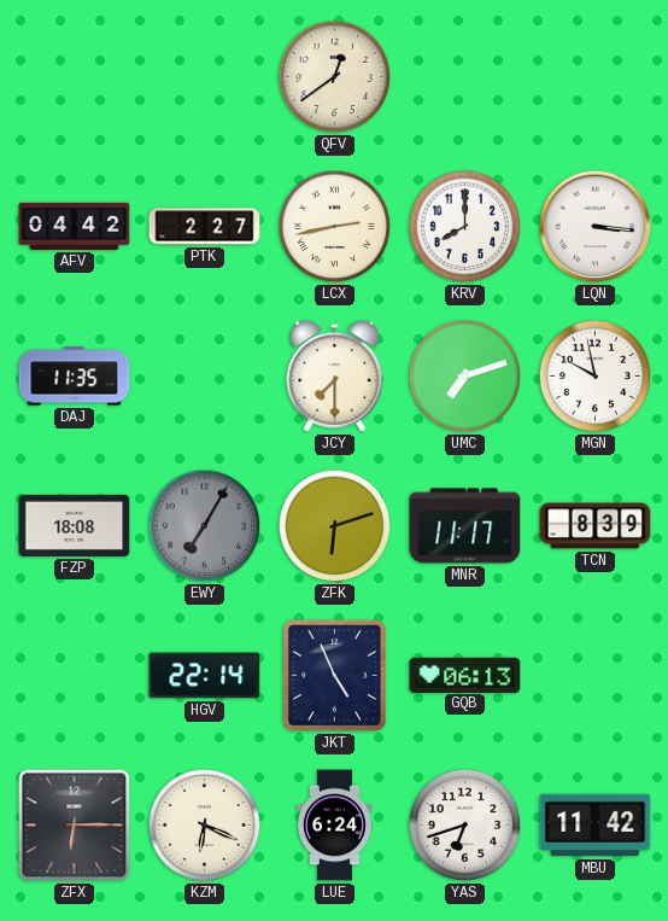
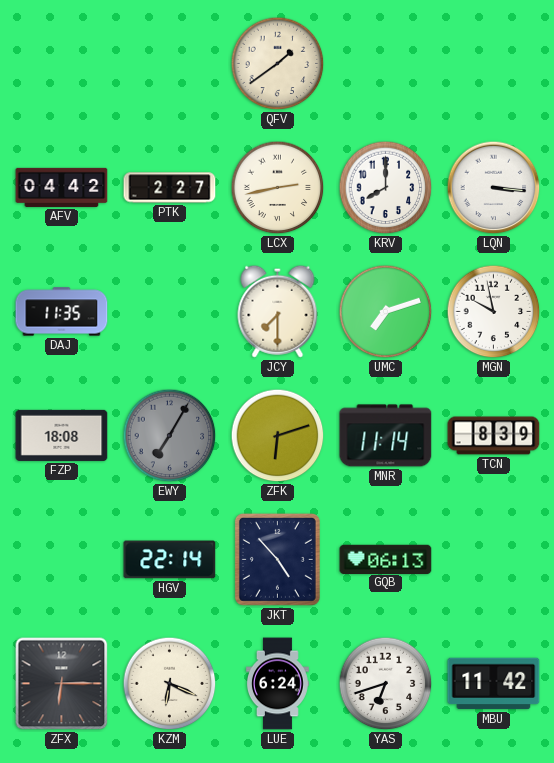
QFV: 12:39 -> 1:39
MNR: 11:17 -> 11:14
JKT: 4:56 -> 4:53
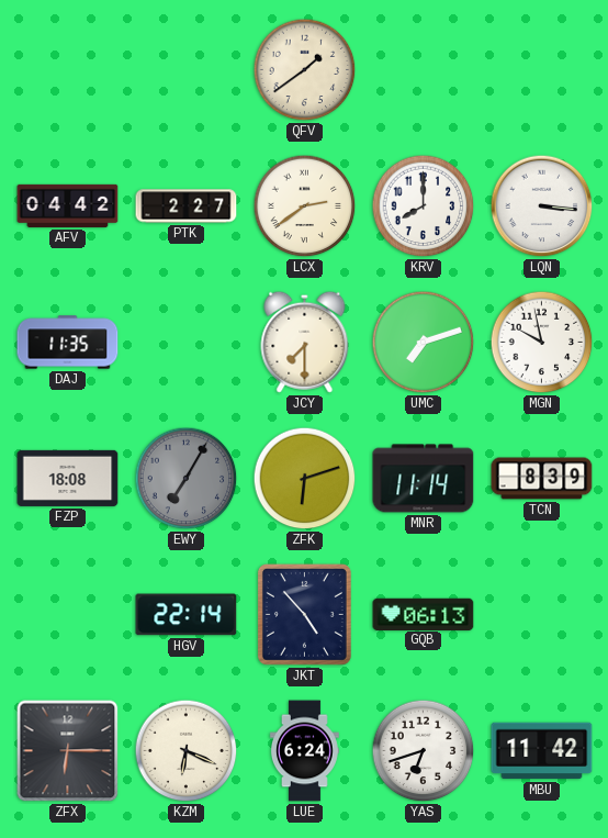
LCX: 2:43 -> 2:39
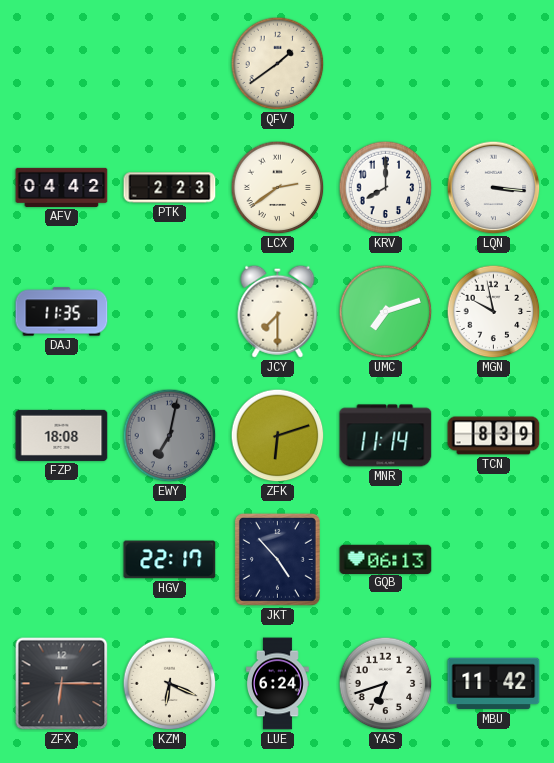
PTK: 2:27 -> 2:23
EWY: 7:05 -> 7:02
HGV: 22:14 -> 22:17
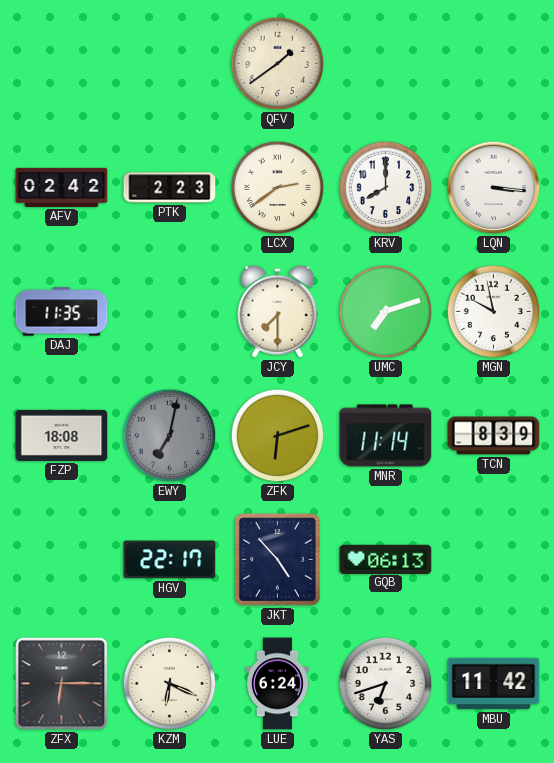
AFV: 04:42 -> 02:42
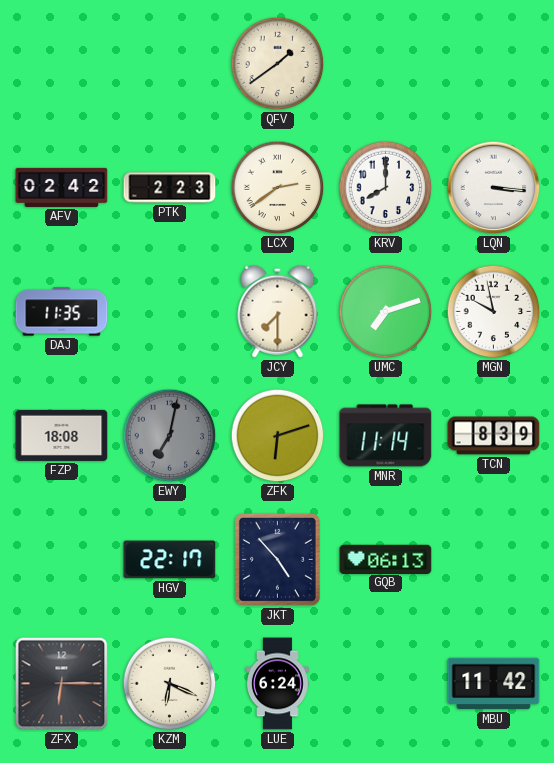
YAS: 6:42 -> none
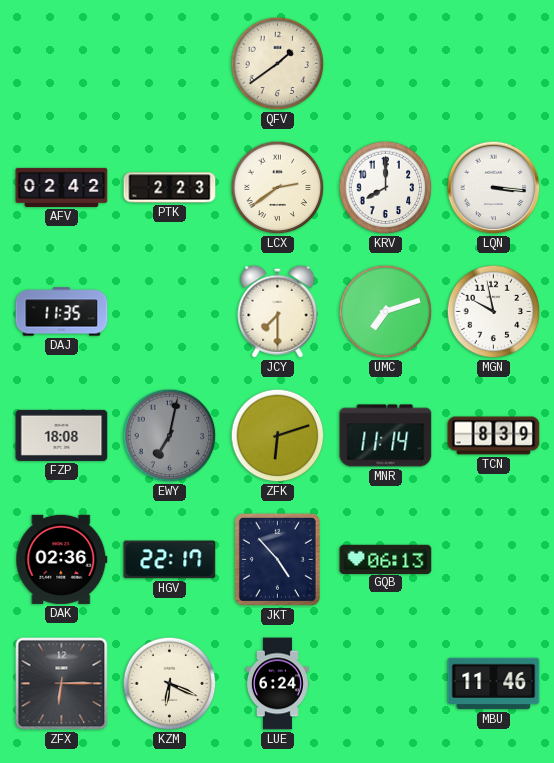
DAK: none -> 02:36
MBU: 11:42 -> 11:46
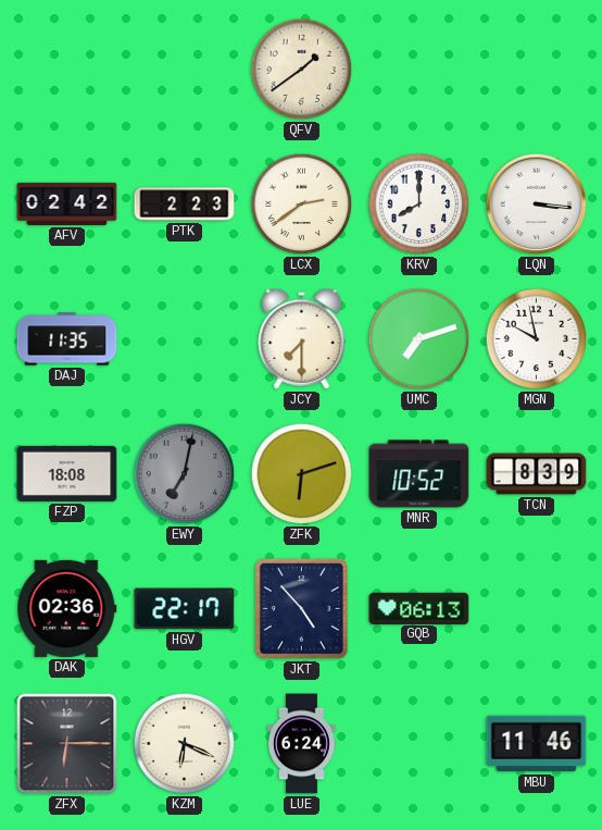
MNR: 11:14 -> 10:52
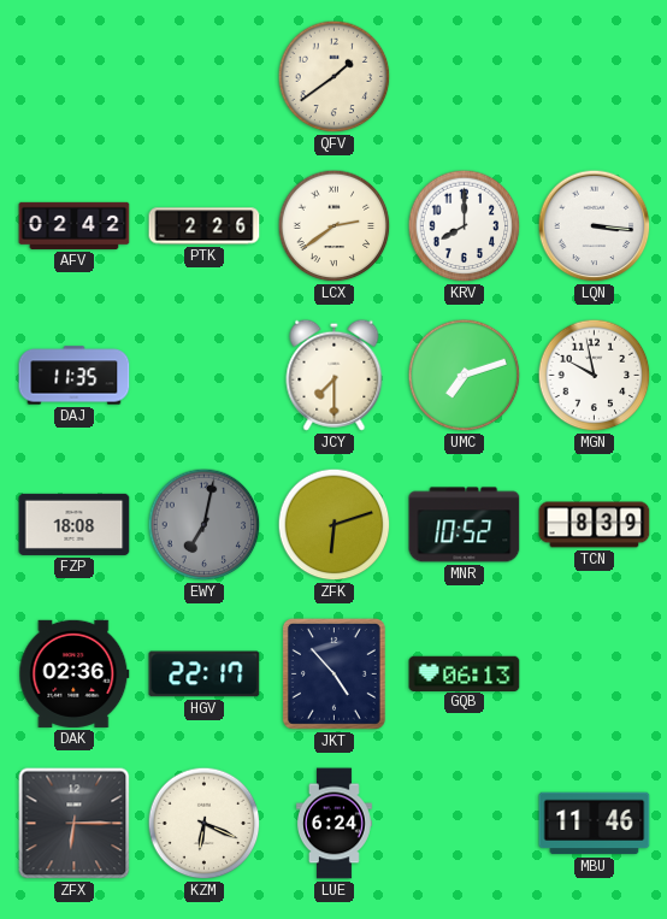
PTK: 2:23 -> 2:26
